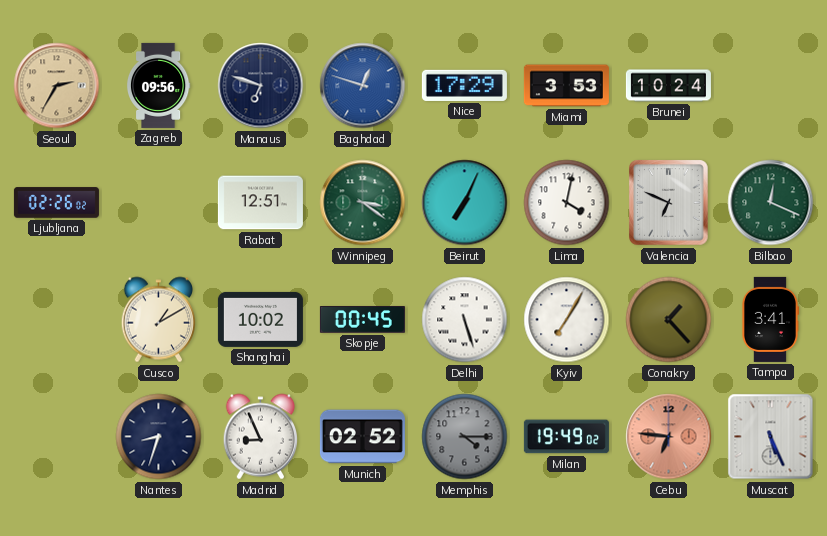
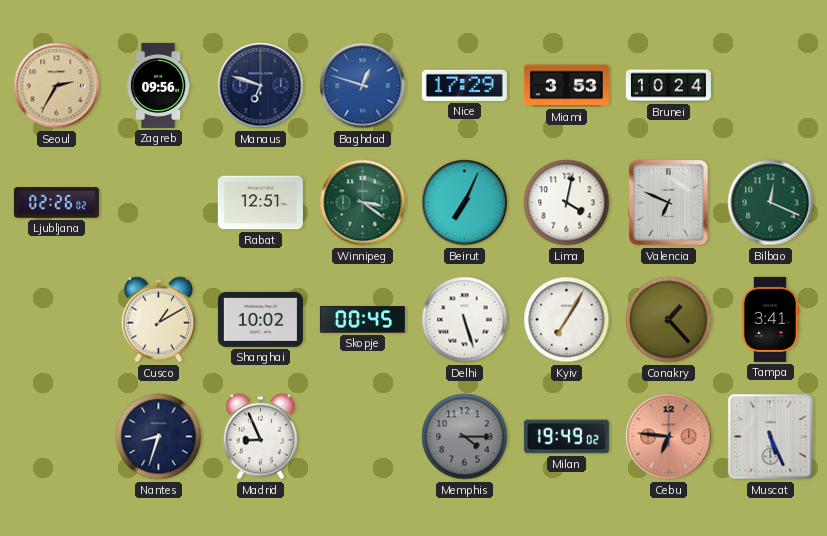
Munich: 02:52 -> none
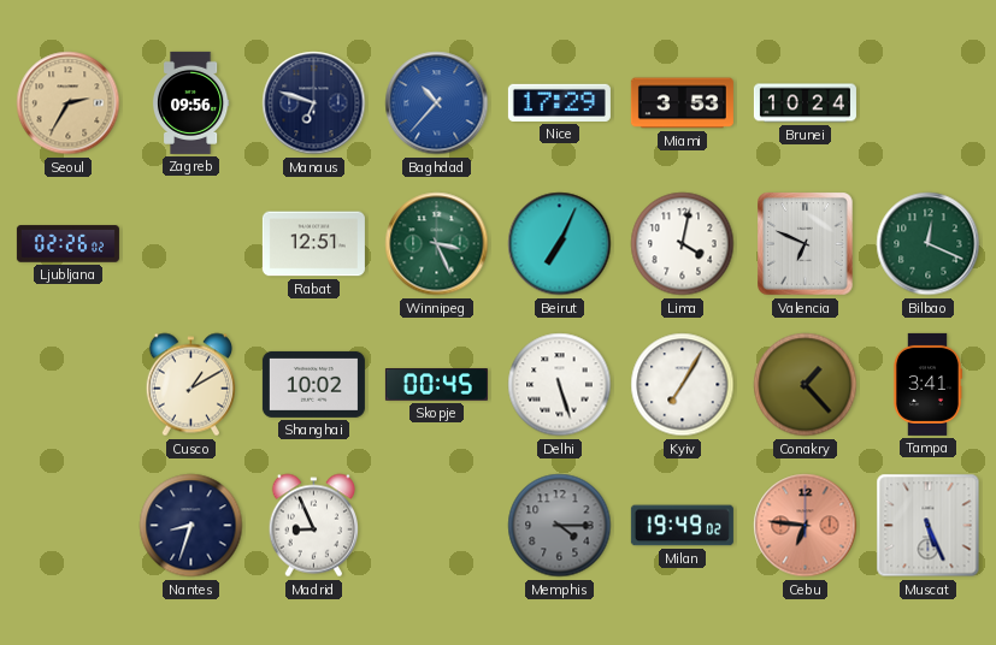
Baghdad: 12:48 -> 10:37
Winnipeg: 3:21 -> 3:26
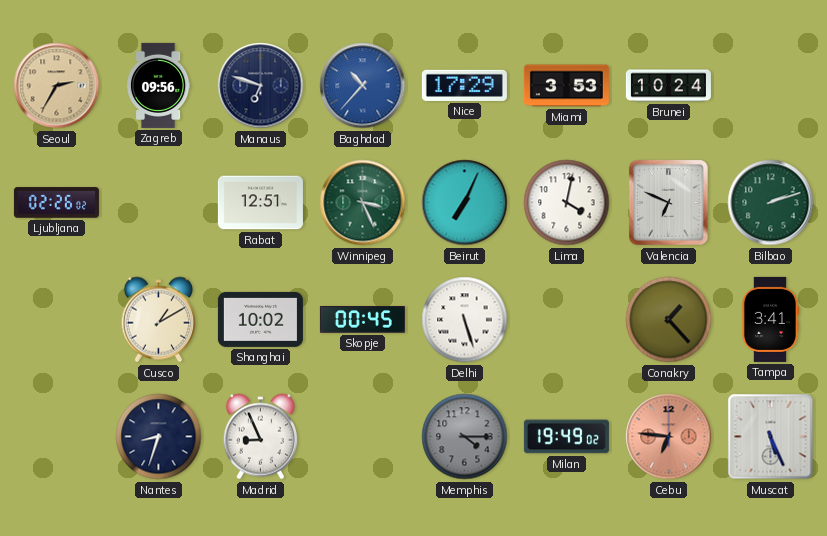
Bilbao: 12:19 -> 2:12
Kyiv: 7:05 -> none
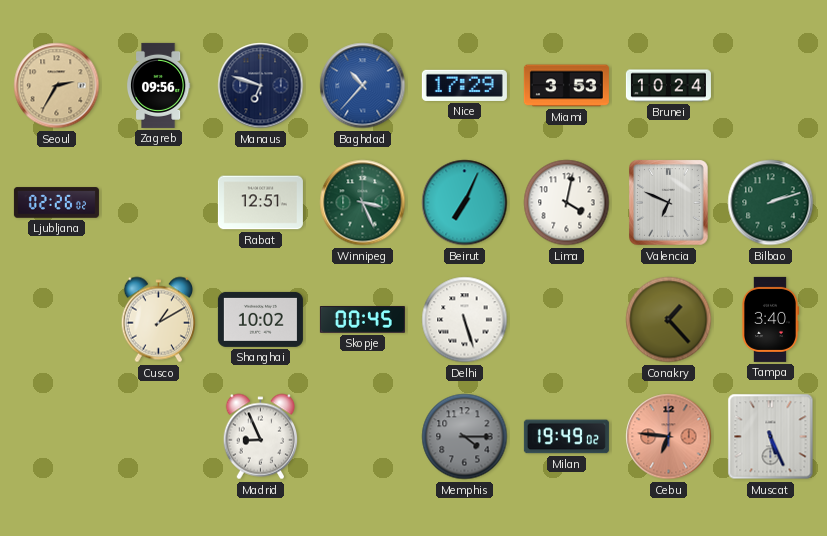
Tampa: 3:41 -> 3:40
Nantes: 8:33 -> none
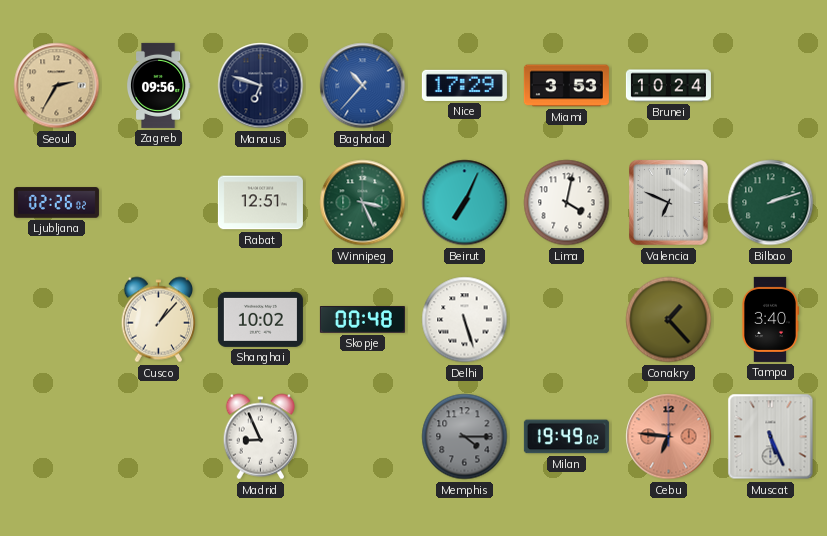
Cusco: 1:10 -> 1:07
Skopje: 00:45 -> 00:48
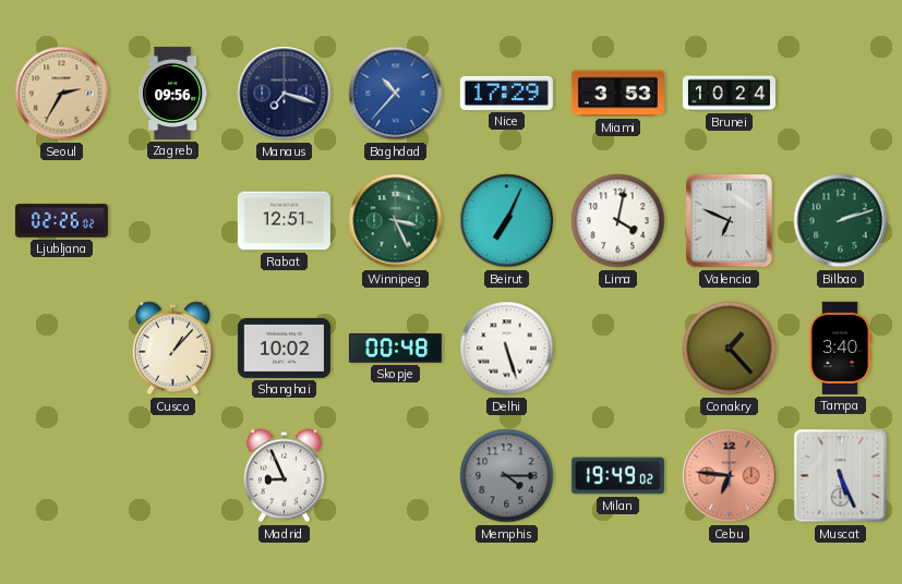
Manaus: 6:48 -> 7:18
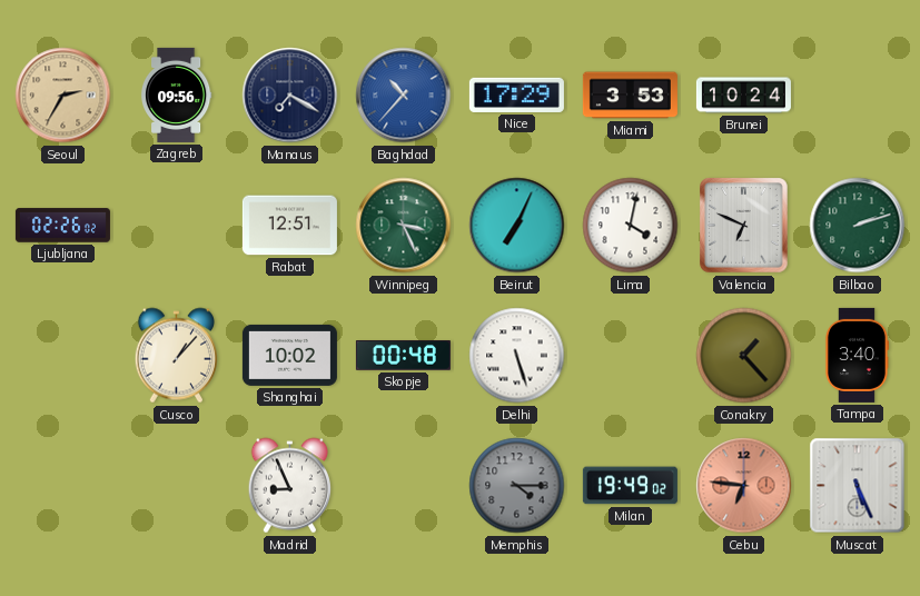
Manaus: 7:18 -> 7:20
